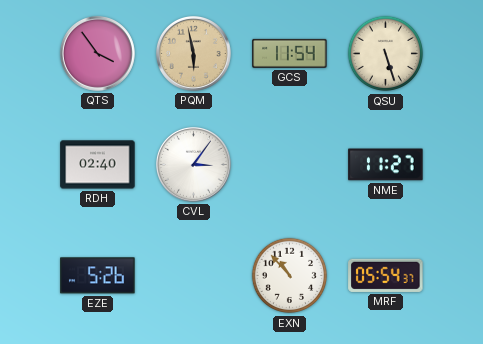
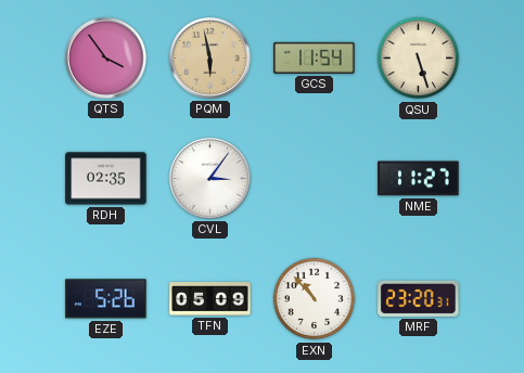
RDH: 02:40 -> 02:35
TFN: none -> 05:09
MRF: 05:54 -> 23:20
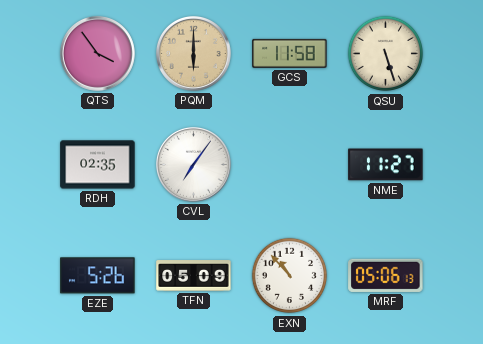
PQM: 5:58 -> 6:00
GCS: 11:54 -> 11:58
CVL: 3:06 -> 7:06
MRF: 23:20 -> 05:06
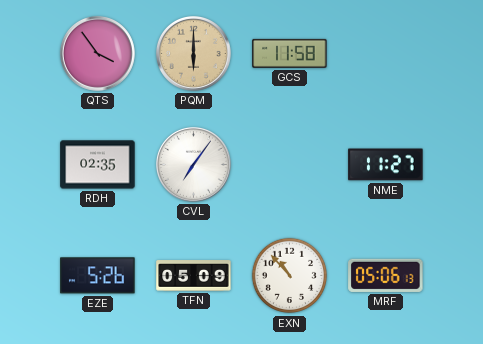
QSU: 5:27 -> none
